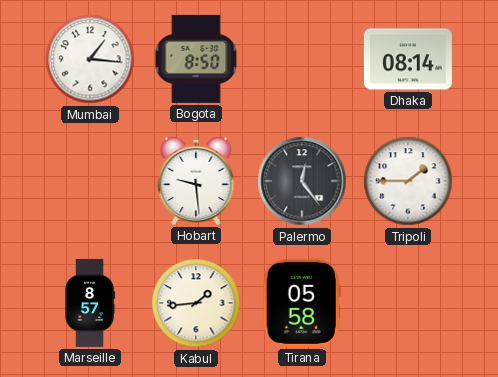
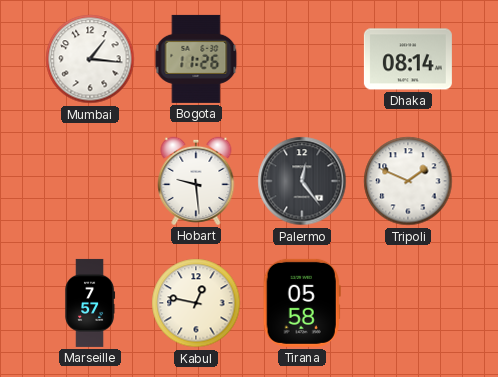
Bogota: 8:50 -> 11:26
Tripoli: 1:45 -> 1:49
Marseille: 8:57 -> 7:57
Kabul: 1:44 -> 12:47
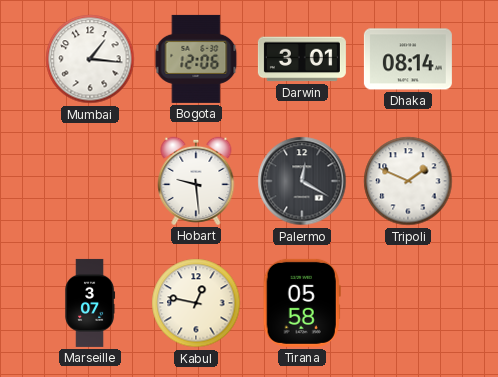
Bogota: 11:26 -> 12:06
Darwin: none -> 3:01
Palermo: 12:24 -> 12:20
Marseille: 7:57 -> 3:07
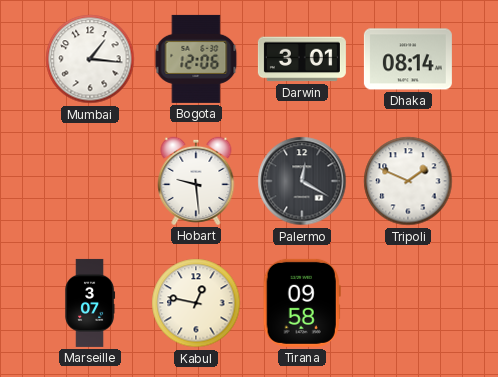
Tirana: 05:58 -> 09:58
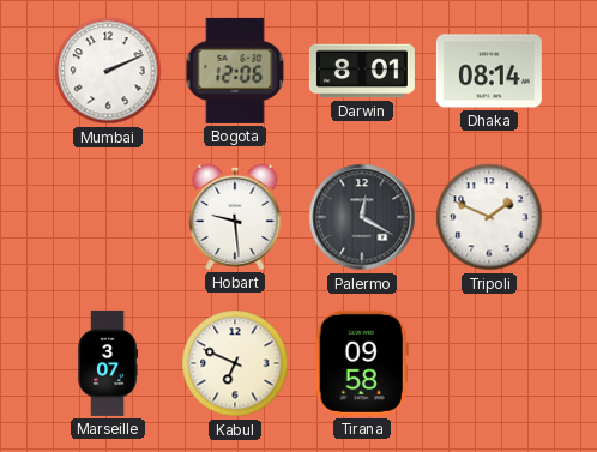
Mumbai: 1:16 -> 2:11
Darwin: 3:01 -> 8:01
Kabul: 12:47 -> 6:49
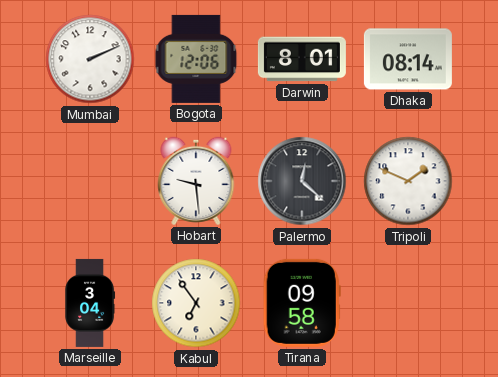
Palermo: 12:20 -> 12:22
Marseille: 3:07 -> 3:04
Kabul: 6:49 -> 6:54
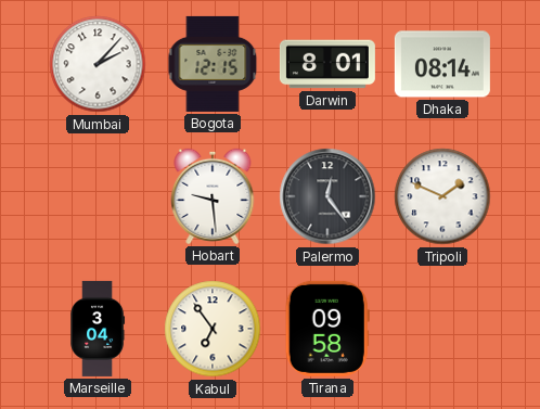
Mumbai: 2:11 -> 2:07
Bogota: 12:06 -> 12:15
Palermo: 12:22 -> 12:24
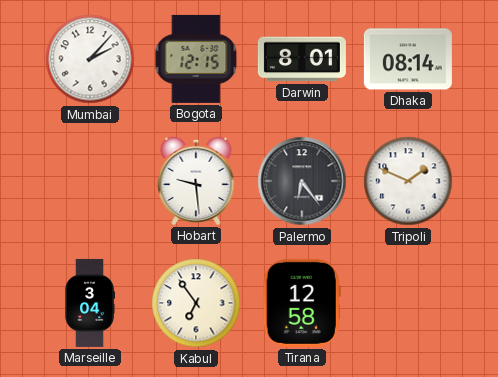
Palermo: 12:24 -> 6:24
Tirana: 09:58 -> 12:58
